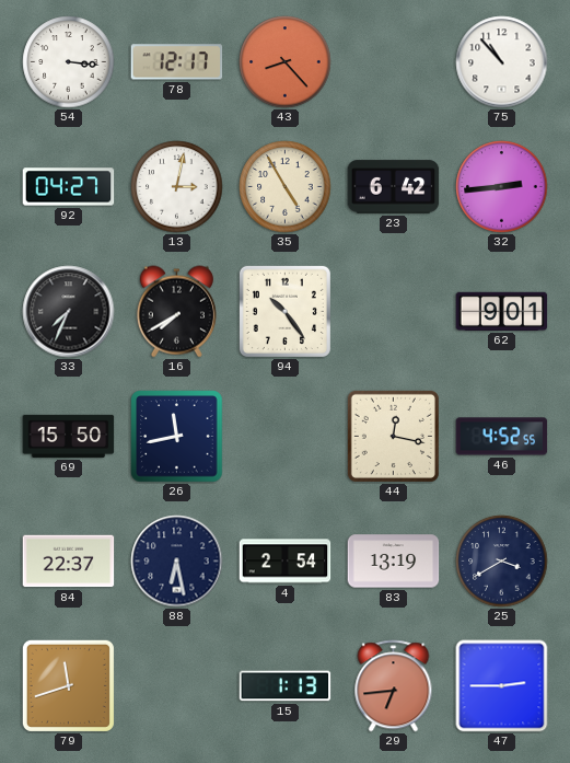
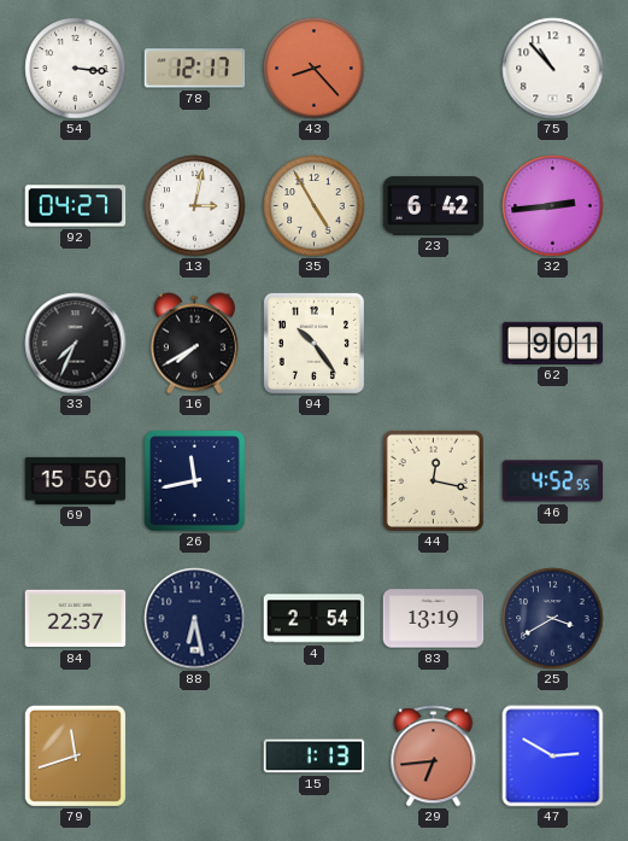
47: 2:45 -> 2:50
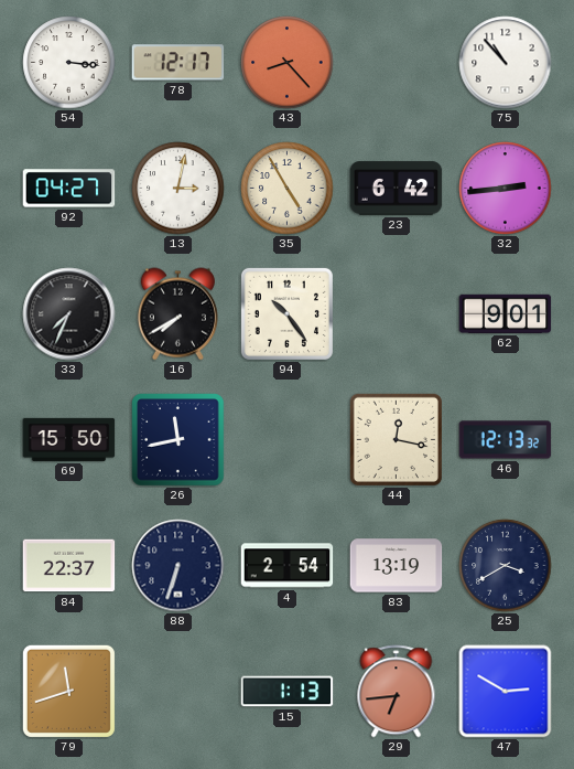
46: 4:52 -> 12:13
88: 6:28 -> 6:33
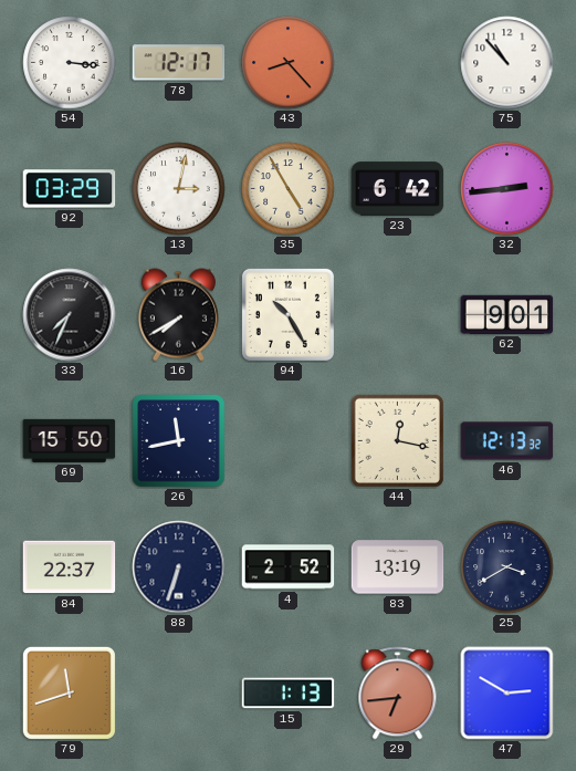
92: 04:27 -> 03:29
94: 10:24 -> 10:25
4: 2:54 -> 2:52
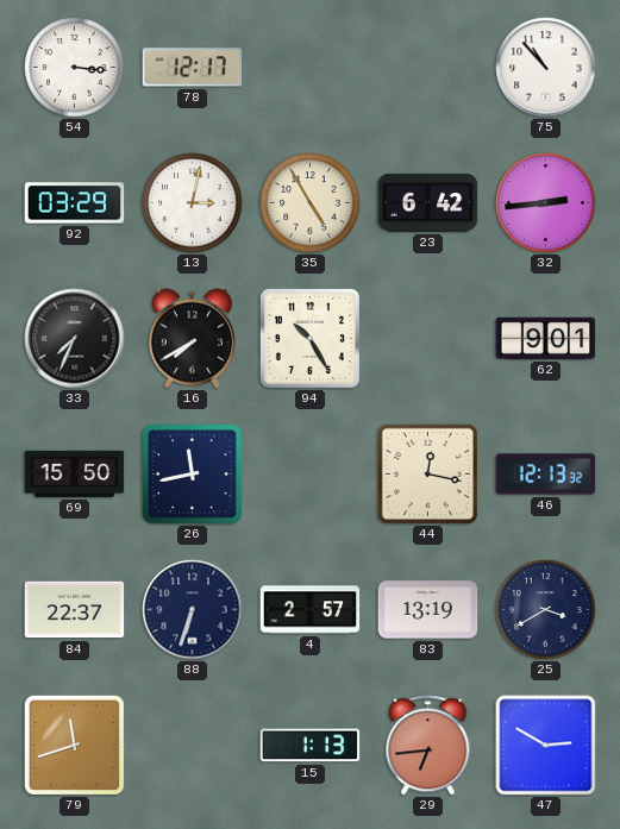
43: 8:23 -> none
4: 2:52 -> 2:57
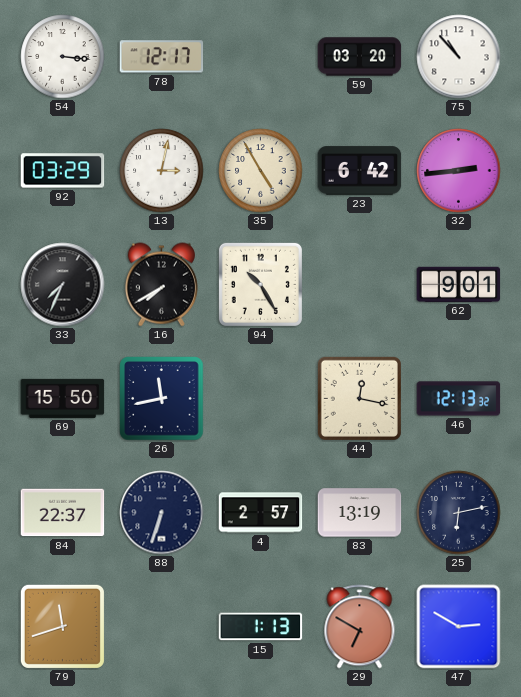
59: none -> 03:20
25: 3:40 -> 6:13
29: 6:44 -> 6:50
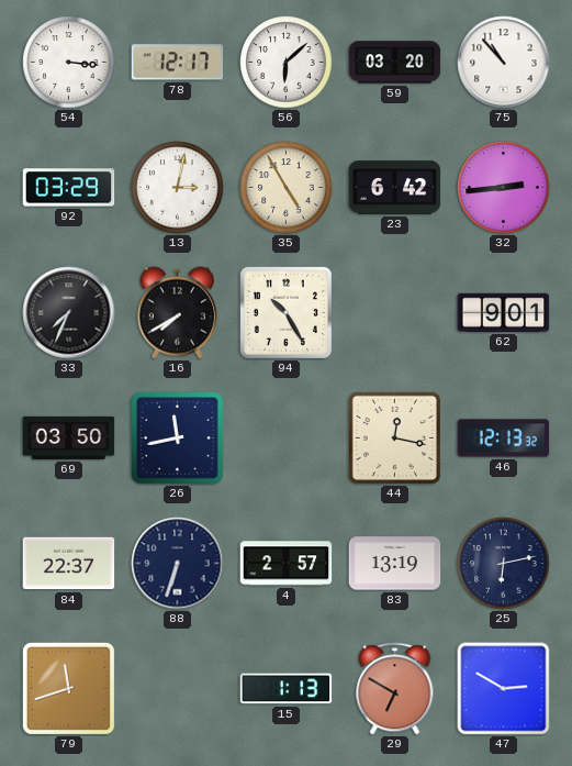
56: none -> 6:08
69: 15:50 -> 03:50
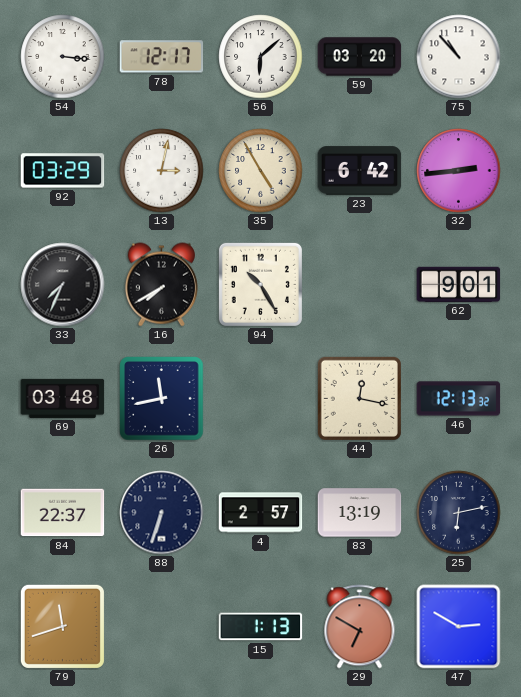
69: 03:50 -> 03:48
